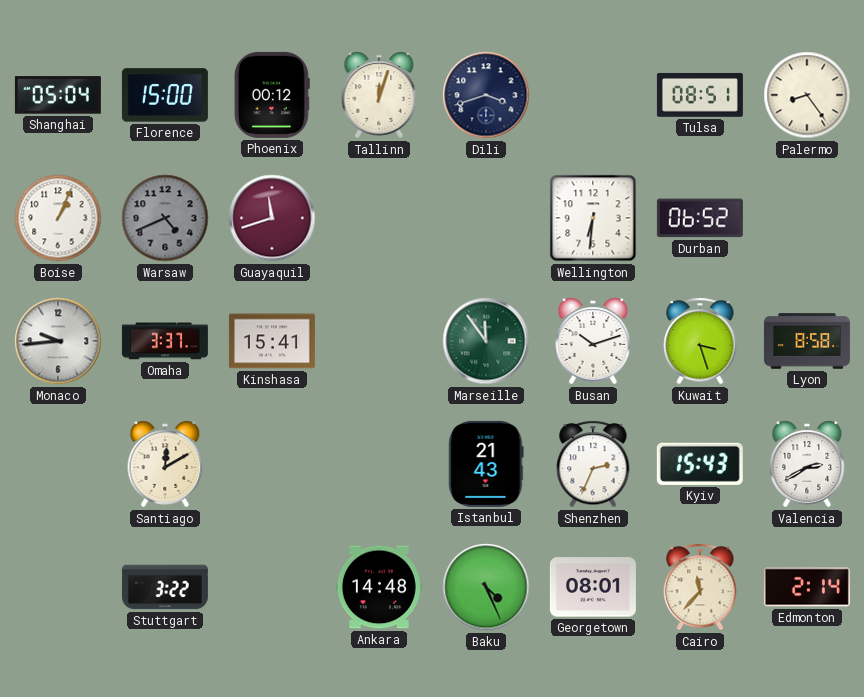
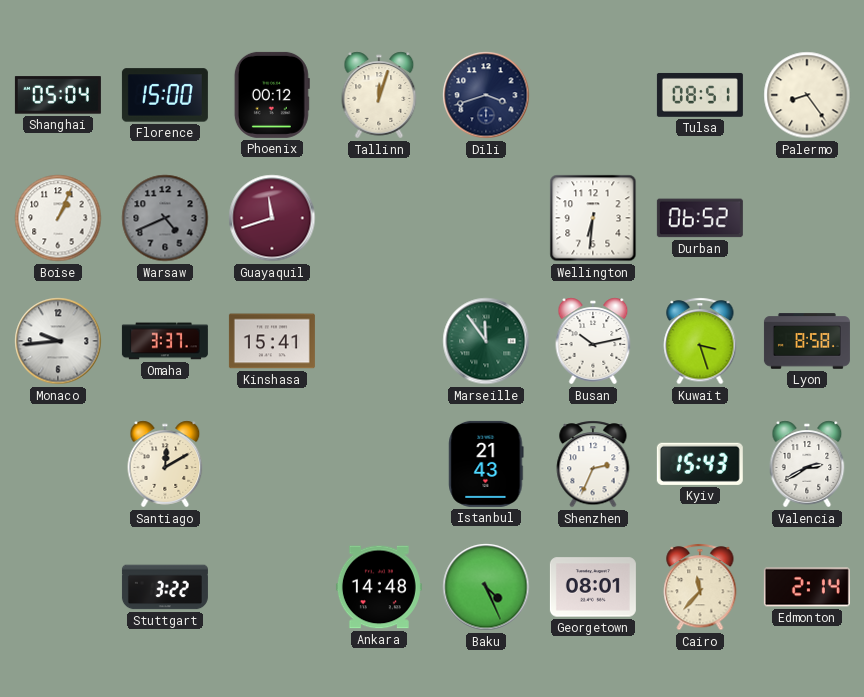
Busan: 10:12 -> 10:13
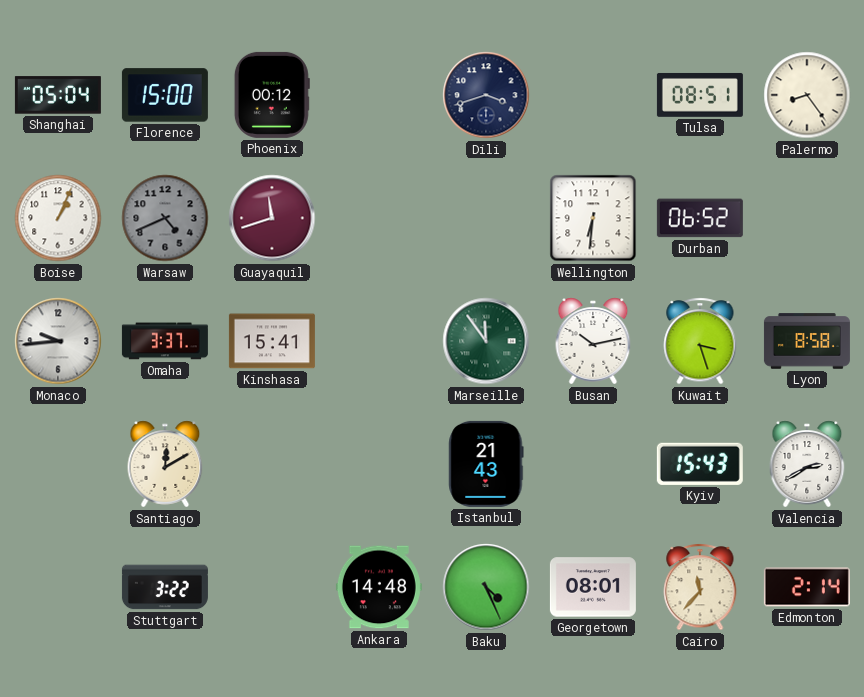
Tallinn: 12:03 -> none
Shenzhen: 2:34 -> none
